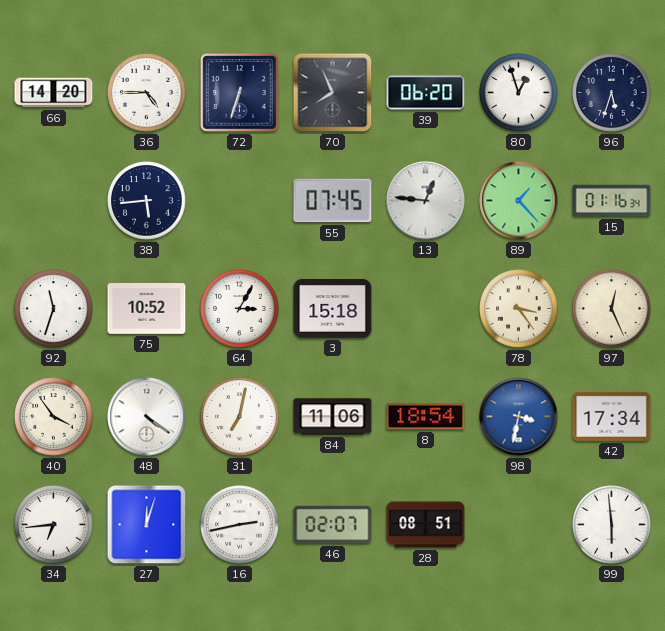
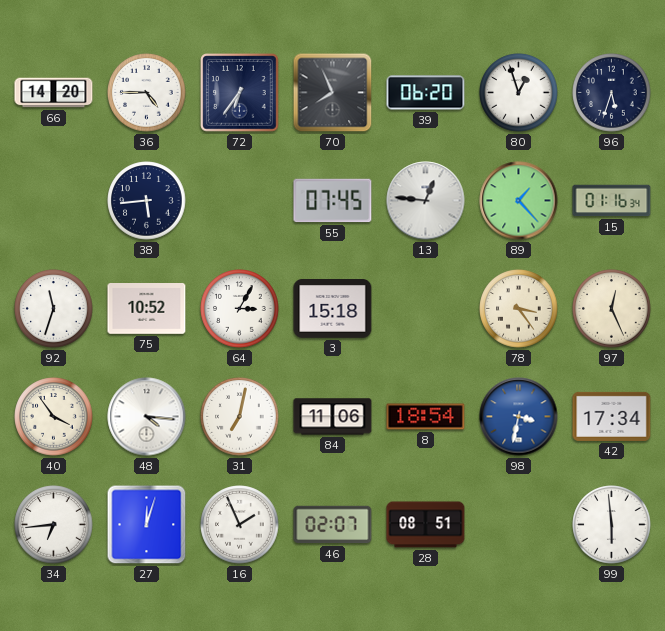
72: 6:33 -> 6:36
48: 4:21 -> 4:16
16: 2:43 -> 1:56
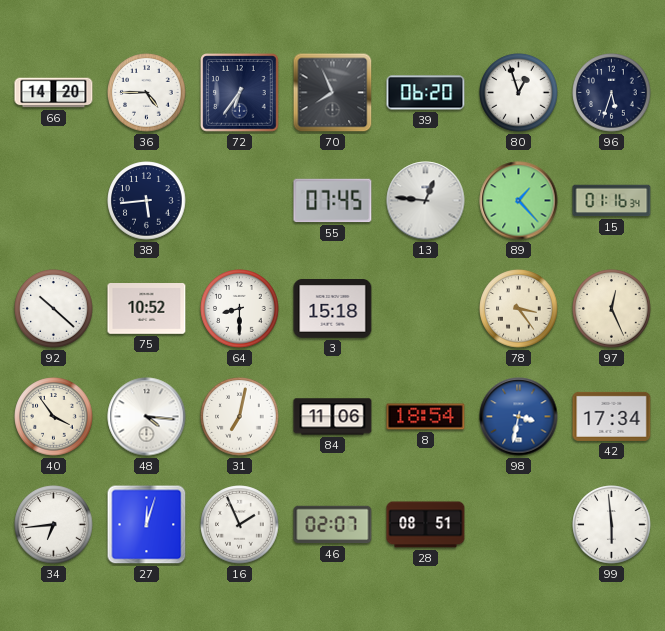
92: 11:33 -> 10:22
64: 3:05 -> 8:30
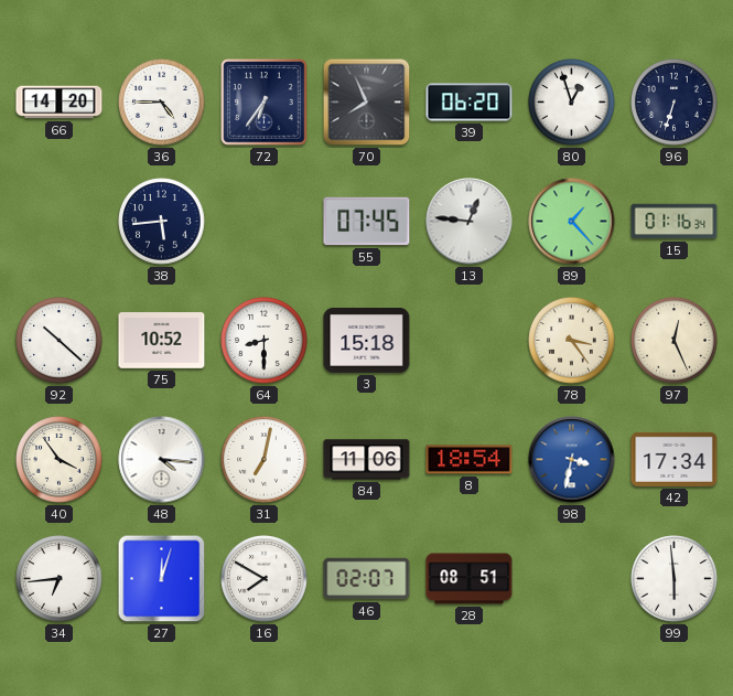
96: 5:33 -> 6:33
16: 1:56 -> 7:50
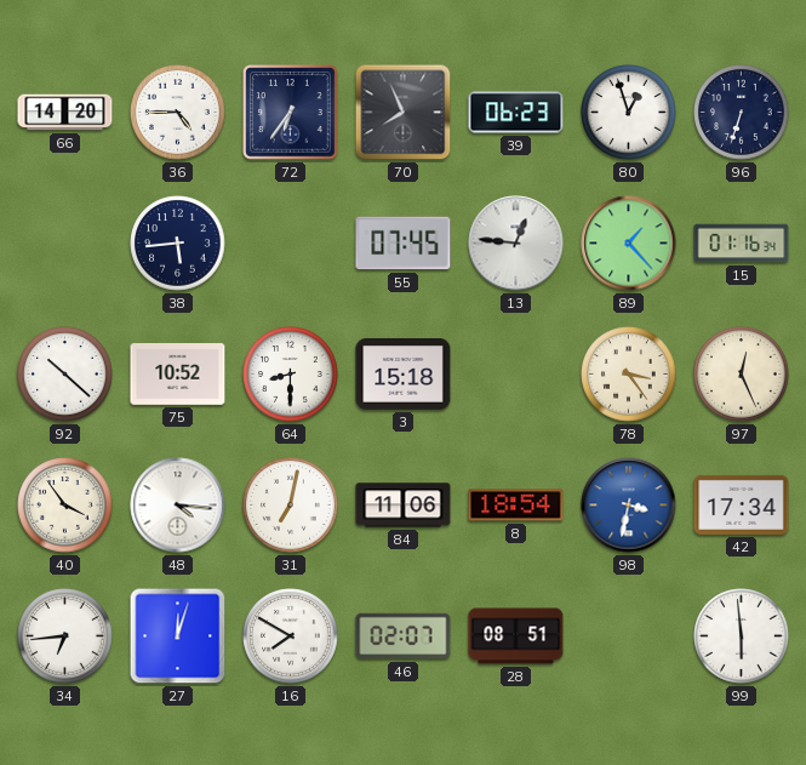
39: 06:20 -> 06:23
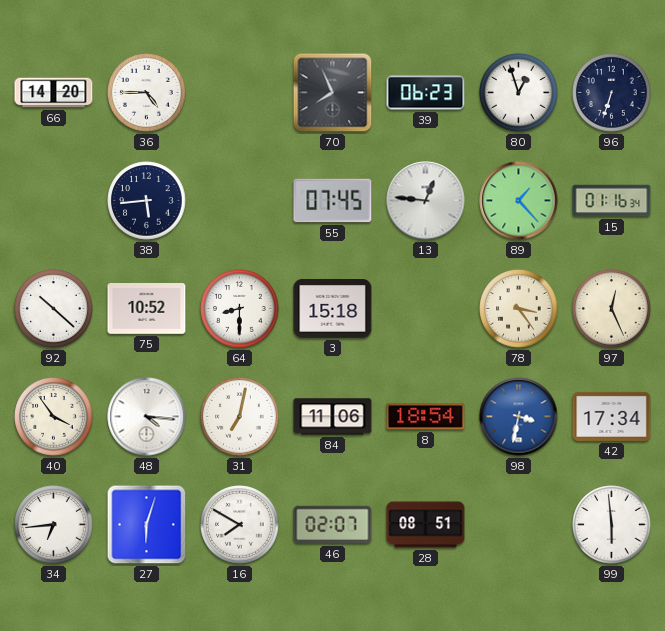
72: 6:36 -> none
27: 12:03 -> 6:03
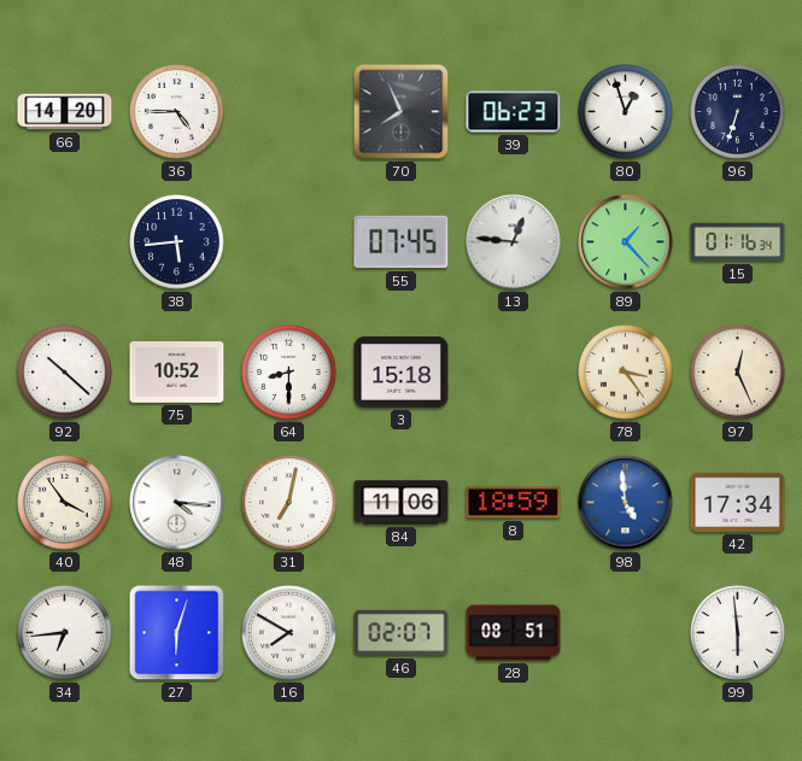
8: 18:54 -> 18:59
98: 3:32 -> 4:59
